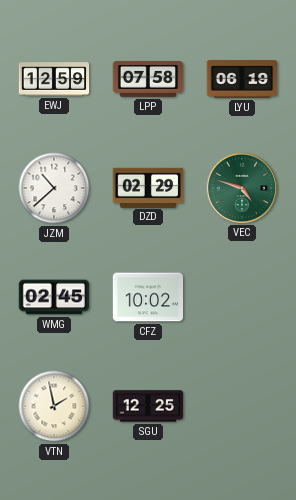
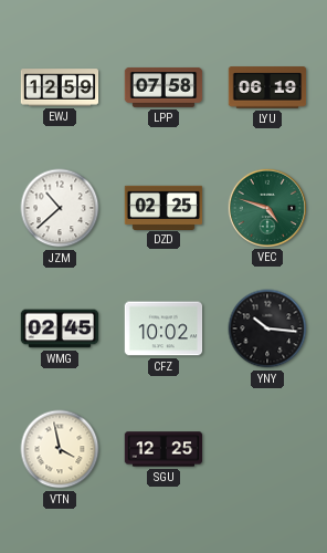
DZD: 02:29 -> 02:25
YNY: none -> 10:16
VTN: 1:58 -> 3:58
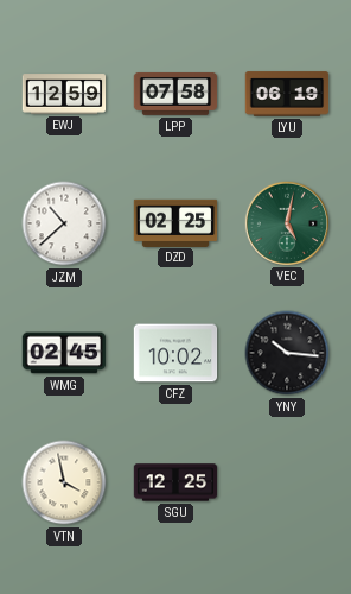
VEC: 4:48 -> 5:02
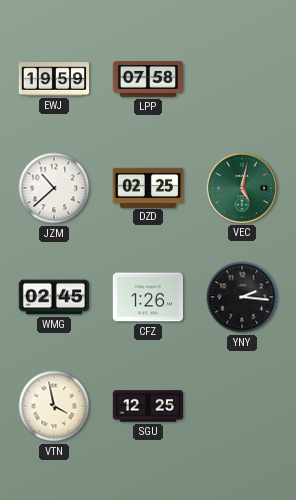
EWJ: 12:59 -> 19:59
LYU: 06:19 -> none
CFZ: 10:02 -> 1:26
YNY: 10:16 -> 2:16
